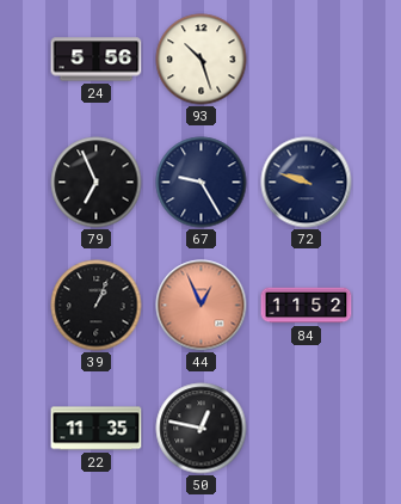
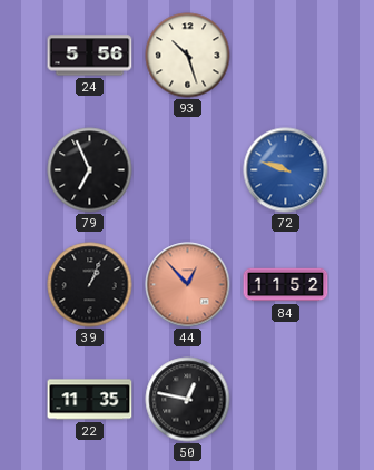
67: 9:25 -> none
72 dial: navy -> blue
44: 12:56 -> 12:53
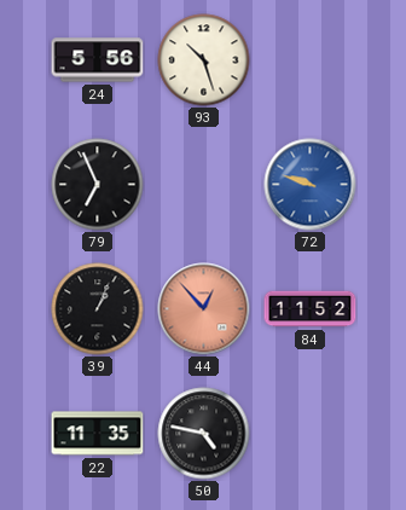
50: 12:47 -> 4:47
